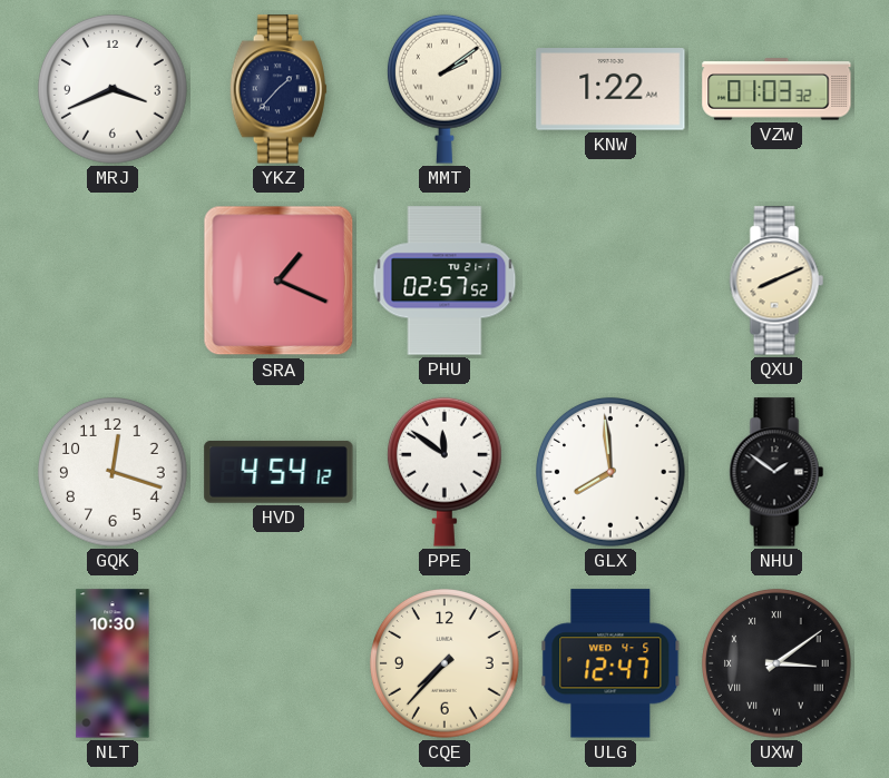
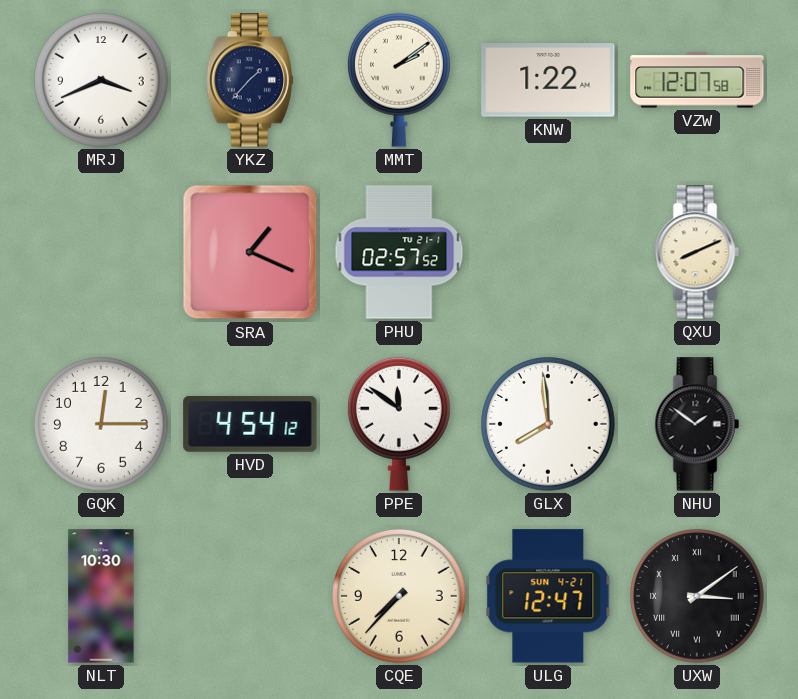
VZW: 01:03 -> 12:07
GQK: 12:18 -> 12:15
ULG date: WED 4-5 -> SUN 4-21
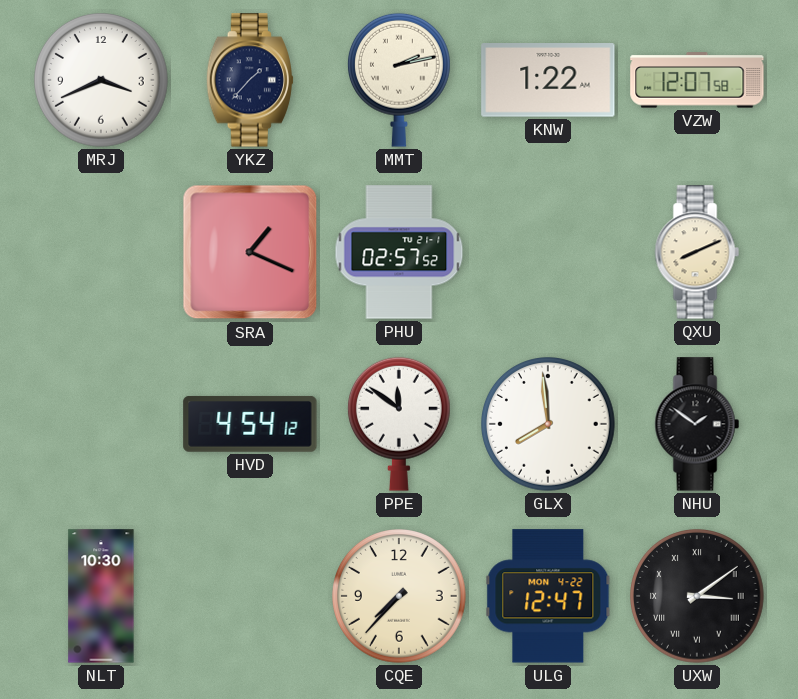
MMT: 2:09 -> 2:13
GQK: 12:15 -> none
ULG date: SUN 4-21 -> MON 4-22
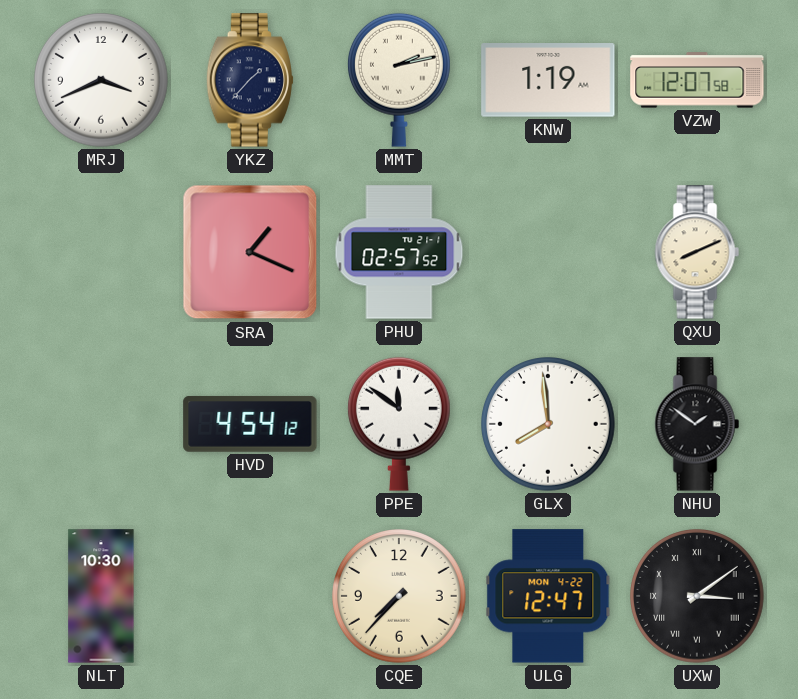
KNW: 1:22 -> 1:19
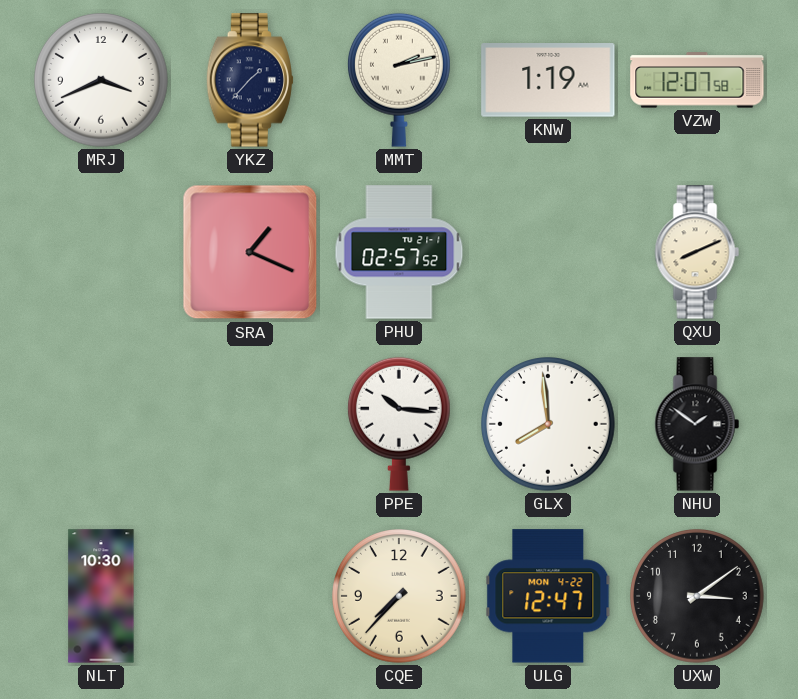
HVD: 4:54 -> none
PPE: 11:51 -> 10:16
UXW numerals: Roman -> Arabic
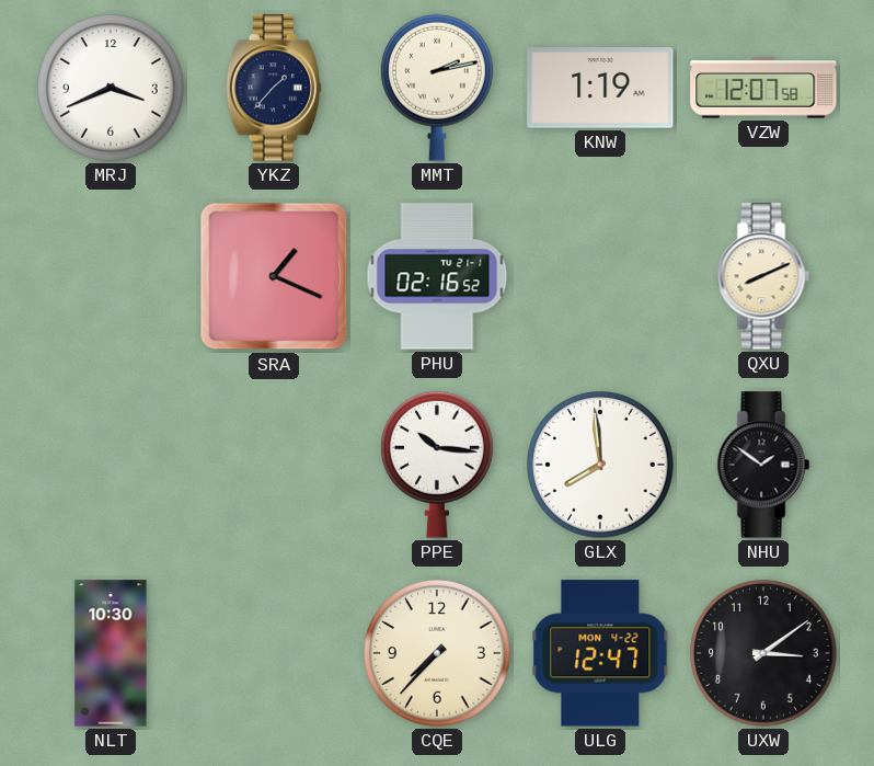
PHU: 02:57 -> 02:16
